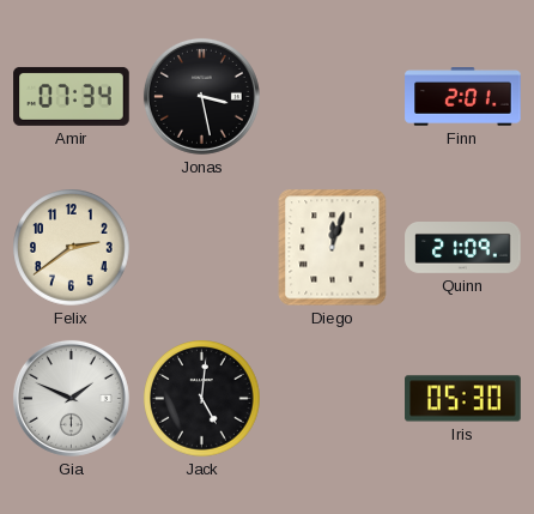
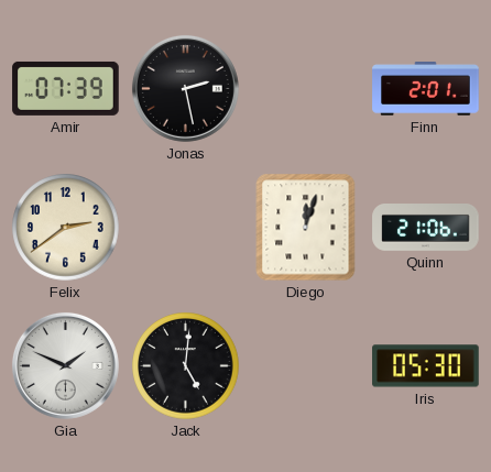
Amir: 07:34 -> 07:39
Jonas: 3:28 -> 2:28
Quinn: 21:09 -> 21:06
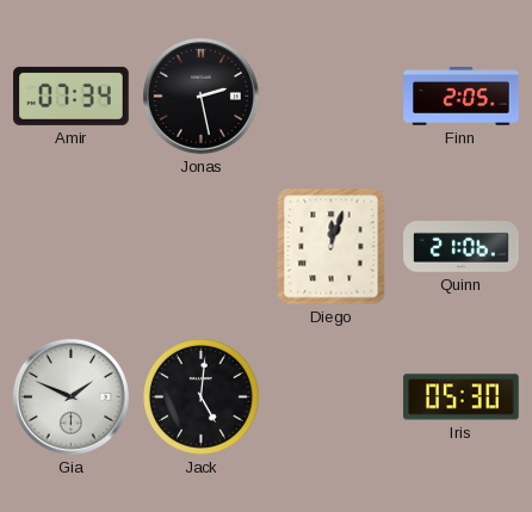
Amir: 07:39 -> 07:34
Finn: 2:01 -> 2:05
Felix: 2:39 -> none
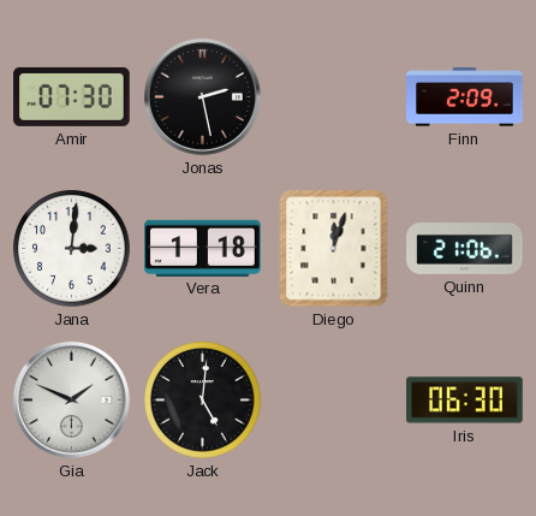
Amir: 07:34 -> 07:30
Finn: 2:05 -> 2:09
Jana: none -> 3:01
Vera: none -> 1:18
Iris: 05:30 -> 06:30
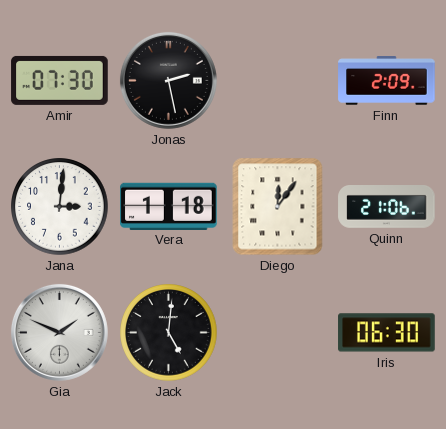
Diego: 12:03 -> 12:06
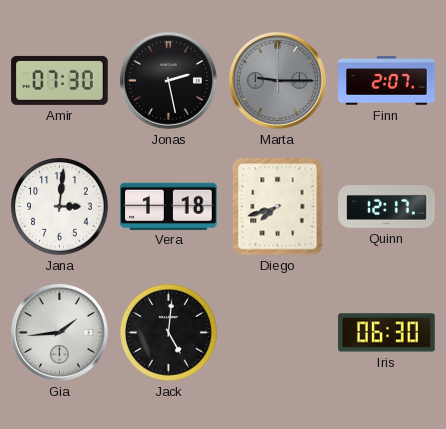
Marta: none -> 9:15
Finn: 2:09 -> 2:07
Diego: 12:06 -> 7:42
Quinn: 21:06 -> 12:17
Gia: 1:49 -> 1:44
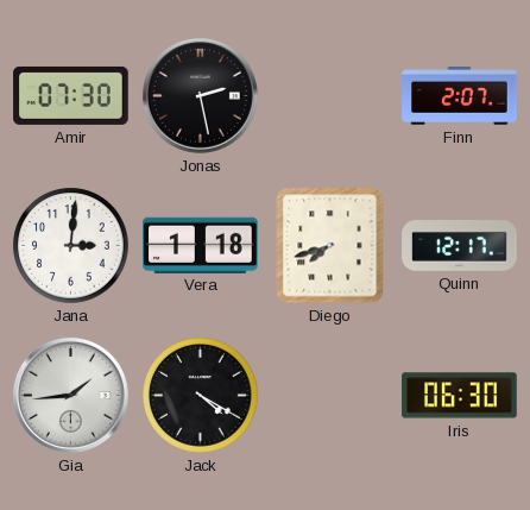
Marta: 9:15 -> none
Jack: 5:01 -> 4:20
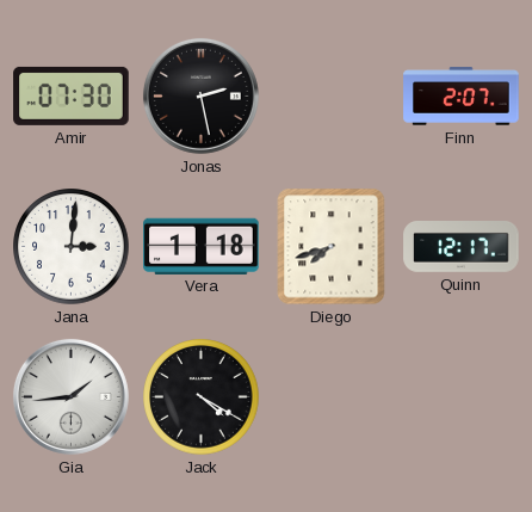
Iris: 06:30 -> none
